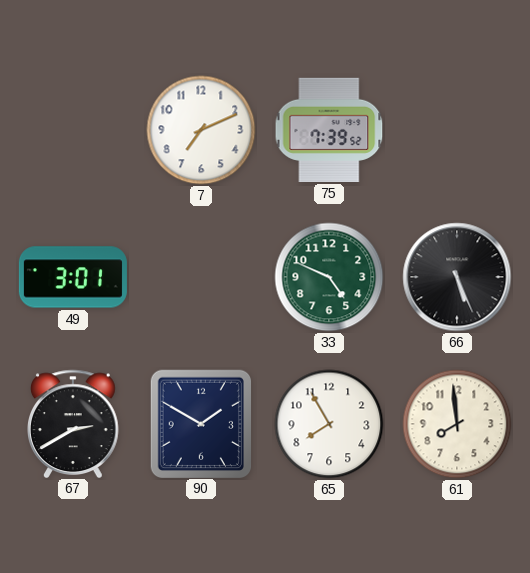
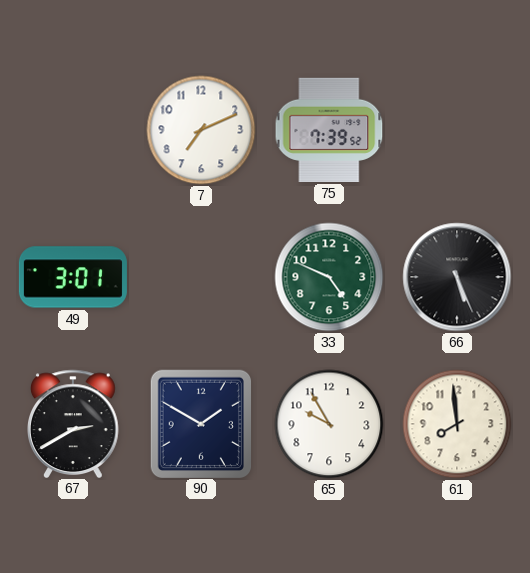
65: 7:55 -> 9:55
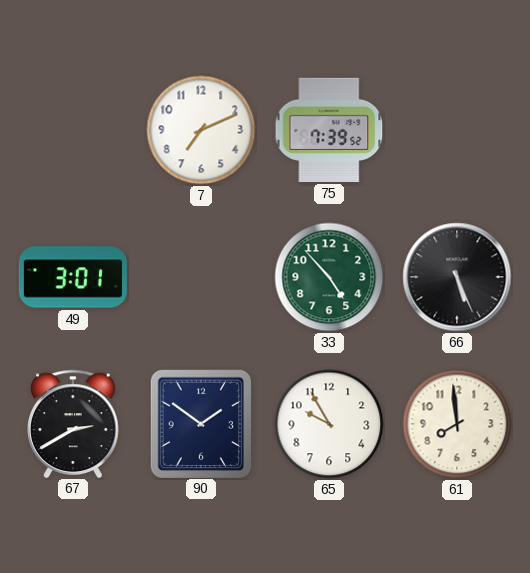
33: 4:49 -> 4:53
90: 1:50 -> 1:51
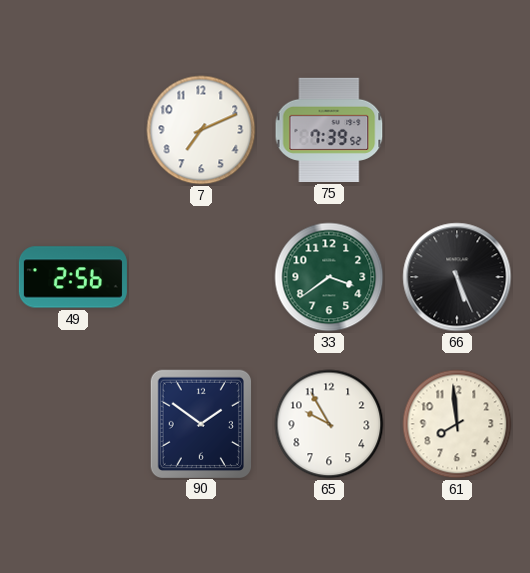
49: 3:01 -> 2:56
33: 4:53 -> 3:39
67: 2:40 -> none
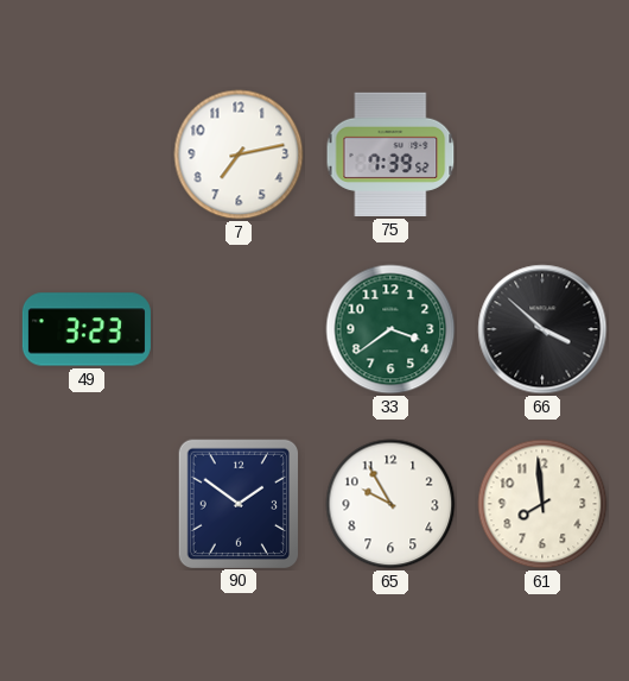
7: 7:11 -> 7:13
49: 2:56 -> 3:23
66: 5:26 -> 3:52
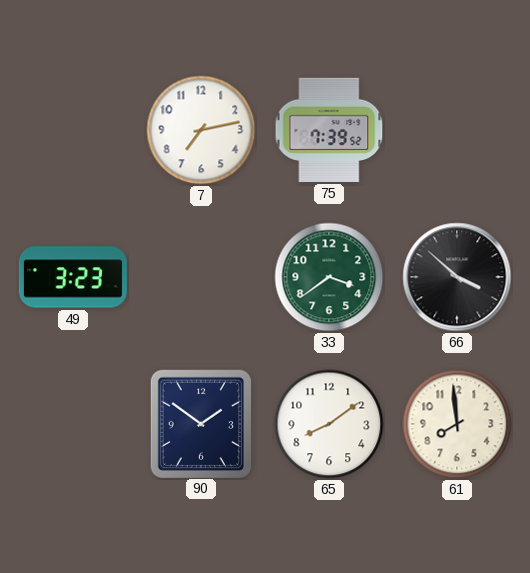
65: 9:55 -> 8:09
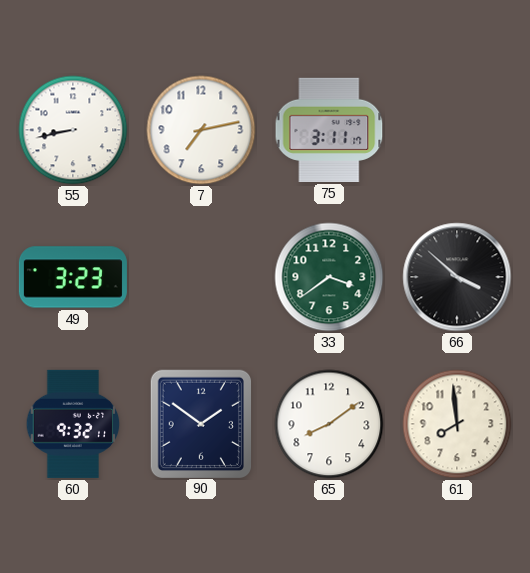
55: none -> 8:43
75: 7:39 -> 3:11
60: none -> 9:32
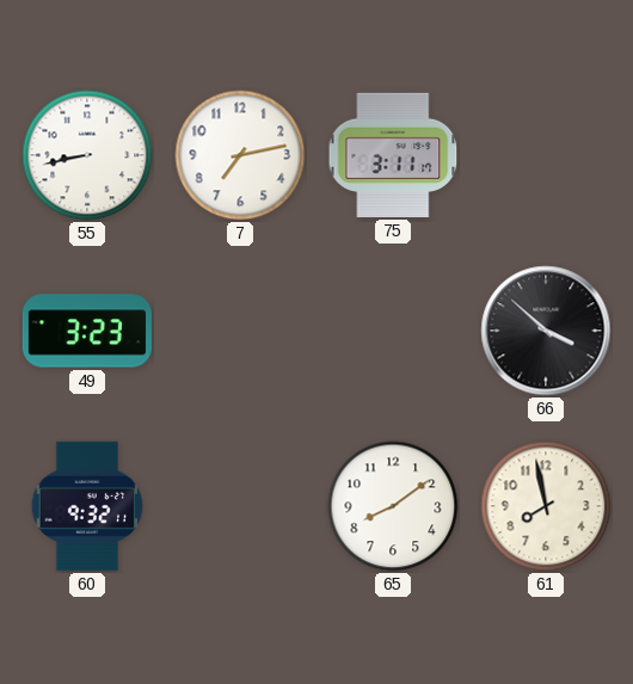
33: 3:39 -> none
90: 1:51 -> none
61: 7:59 -> 7:58
